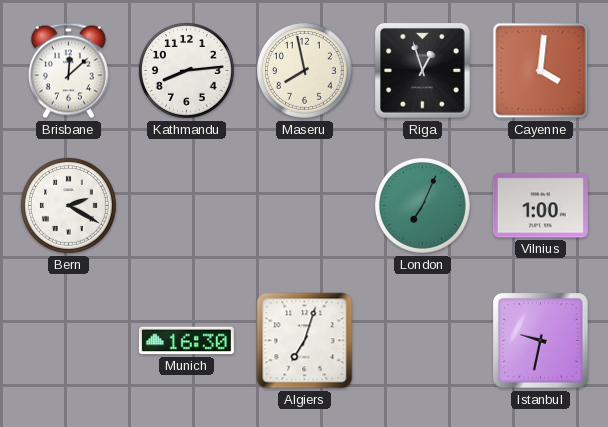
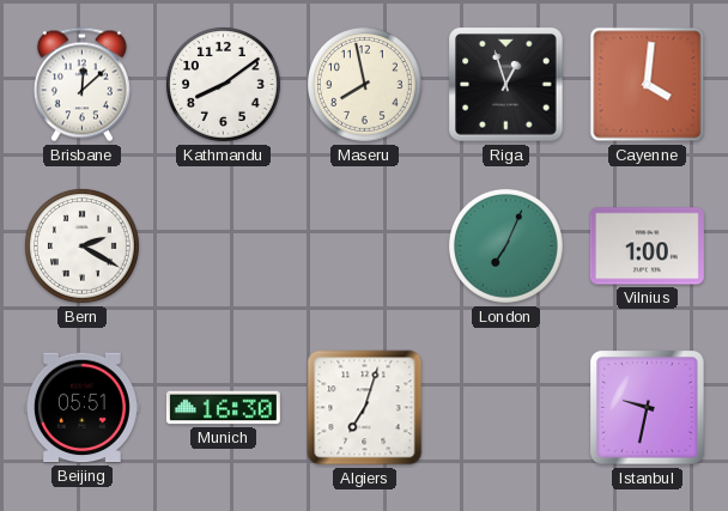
Kathmandu: 8:14 -> 8:09
Beijing: none -> 05:51
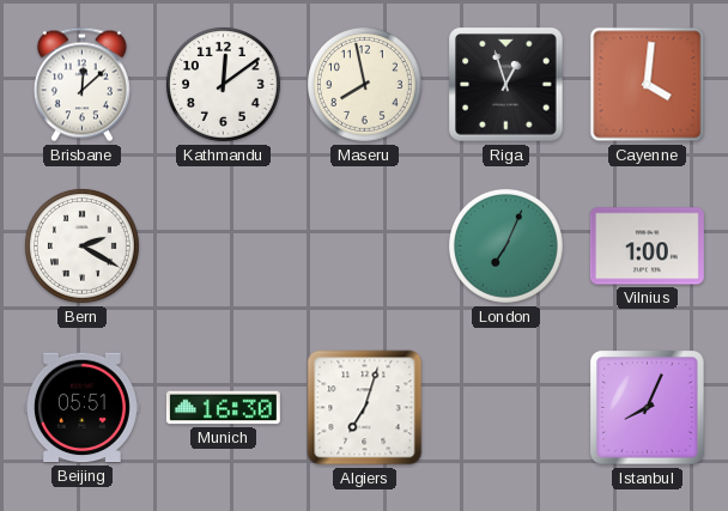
Kathmandu: 8:09 -> 12:09
Istanbul: 9:32 -> 8:04
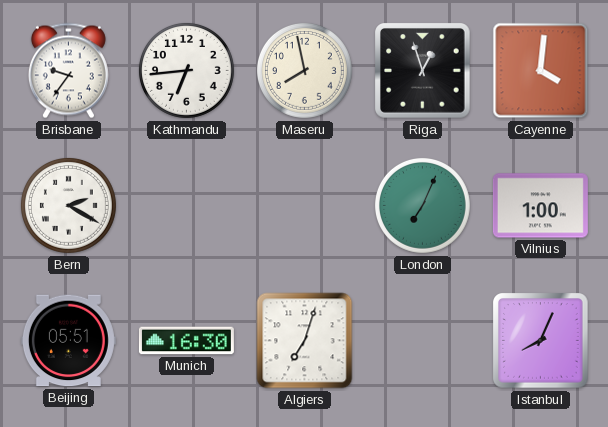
Brisbane: 12:08 -> 9:36
Kathmandu: 12:09 -> 6:44
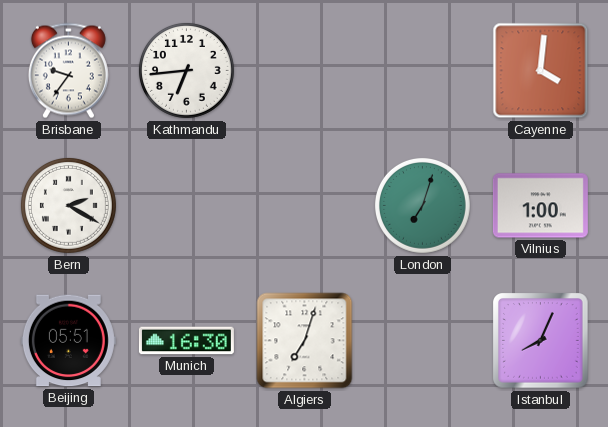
Maseru: 7:58 -> none
Riga: 12:57 -> none
London: 7:04 -> 7:03
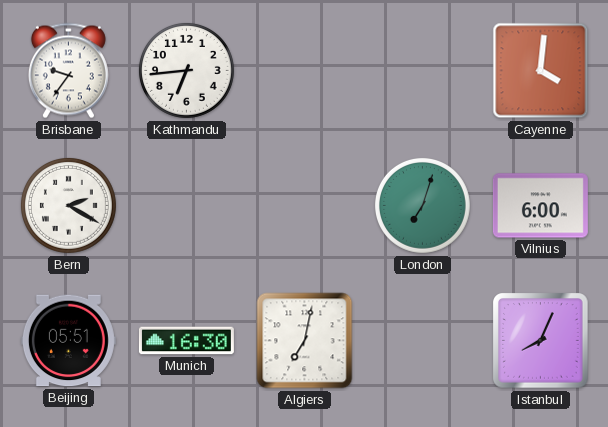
Vilnius: 1:00 -> 6:00
Algiers: 7:03 -> 7:02
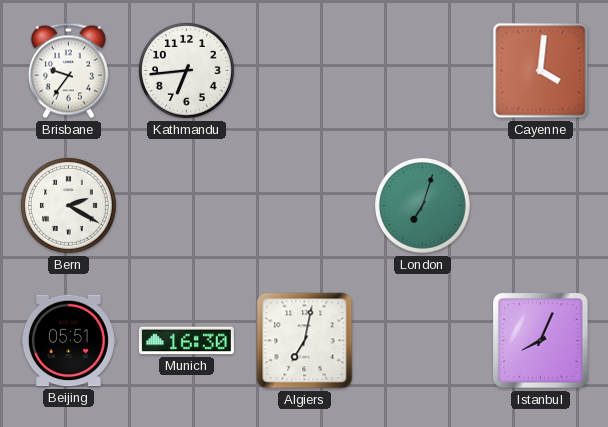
Vilnius: 6:00 -> none
